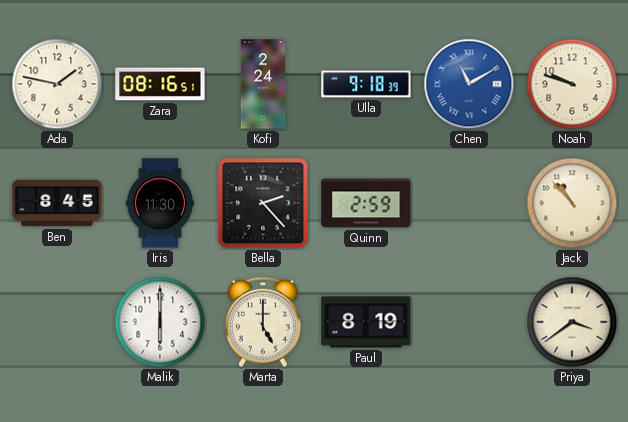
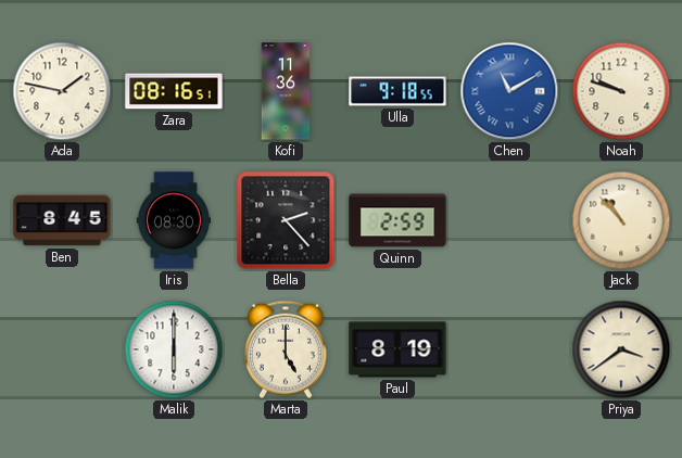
Kofi: 2:24 -> 11:36
Ulla: 9:18:39 -> 9:18:55
Iris: 11:30 -> 08:30
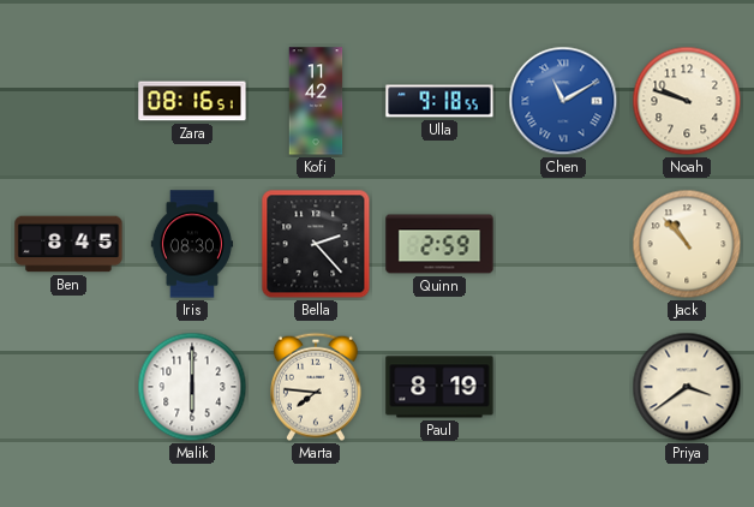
Ada: 1:47 -> none
Kofi: 11:36 -> 11:42
Marta: 5:00 -> 7:46
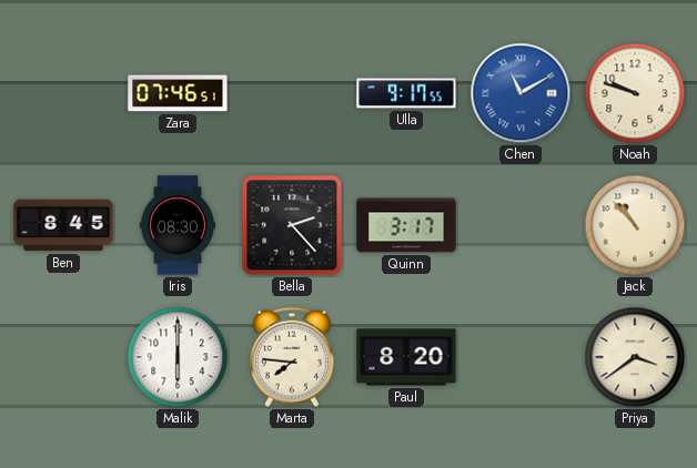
Zara: 08:16 -> 07:46
Kofi: 11:42 -> none
Ulla: 9:18 -> 9:17
Quinn: 2:59 -> 3:17
Paul: 8:19 -> 8:20
